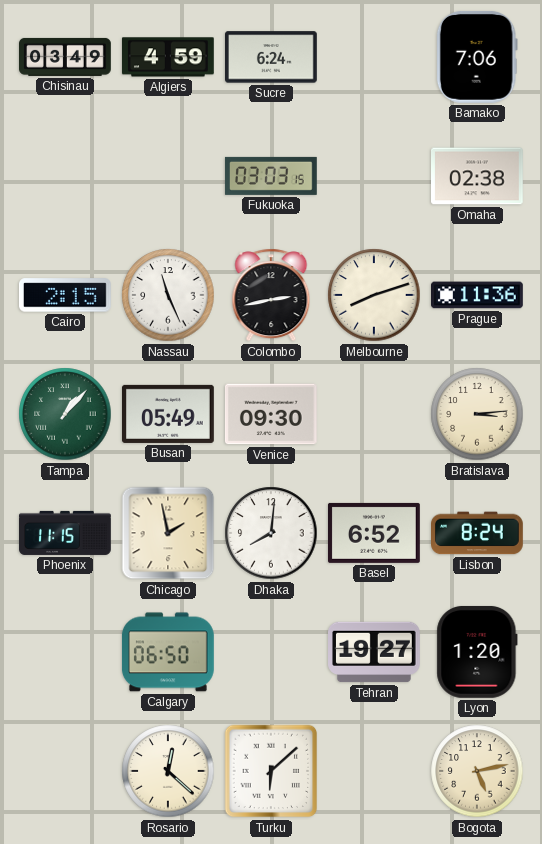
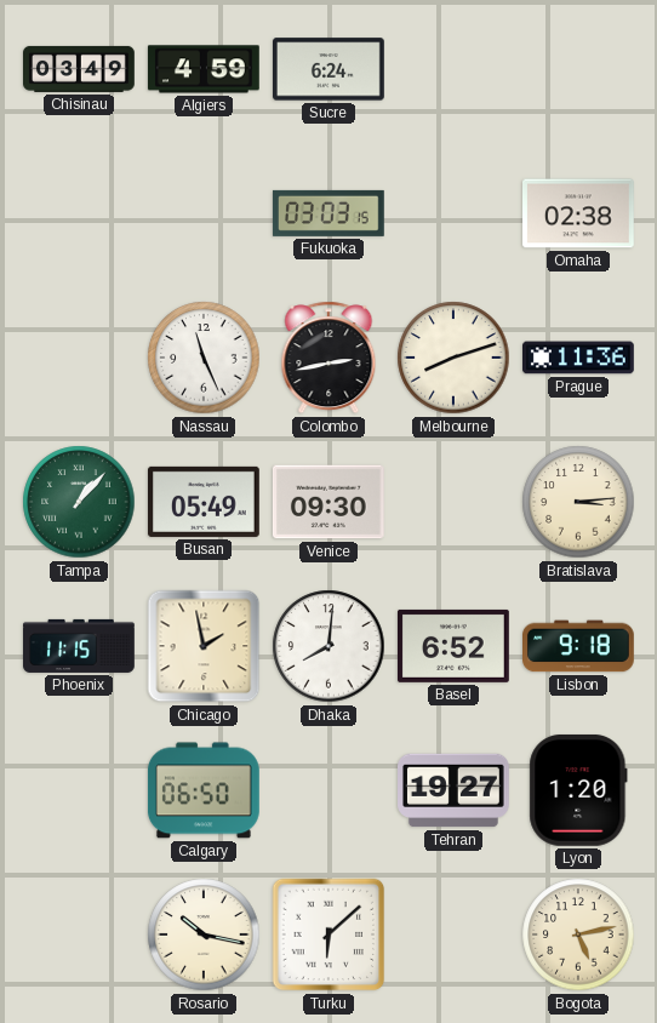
Bamako: 7:06 -> none
Cairo: 2:15 -> none
Lisbon: 8:24 -> 9:18
Rosario: 12:22 -> 10:17
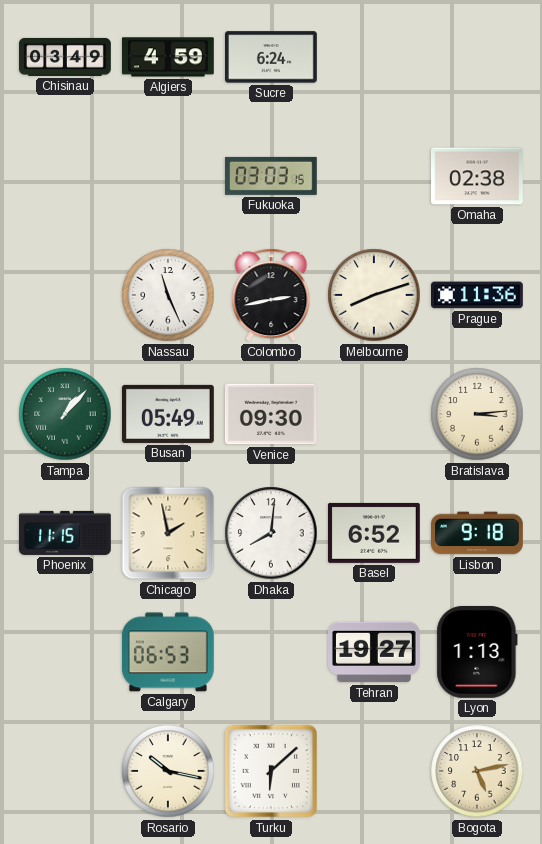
Calgary: 06:50 -> 06:53
Lyon: 1:20 -> 1:13
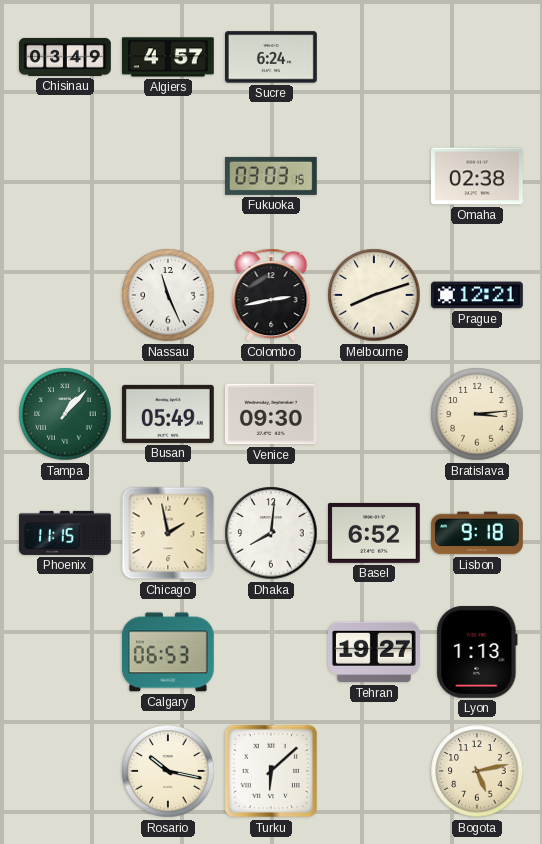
Algiers: 4:59 -> 4:57
Prague: 11:36 -> 12:21
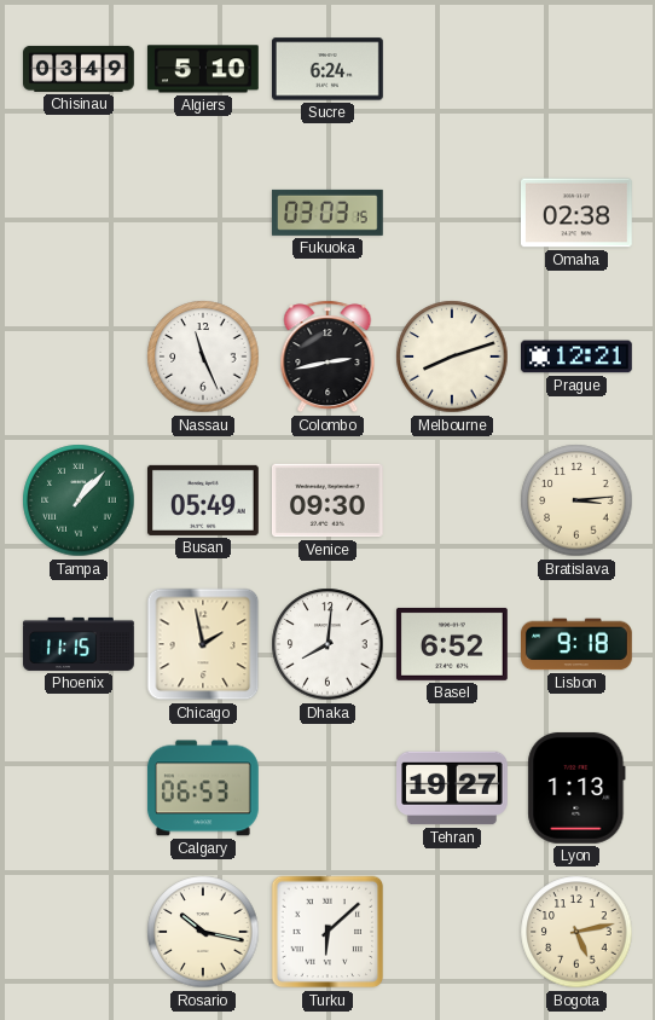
Algiers: 4:57 -> 5:10
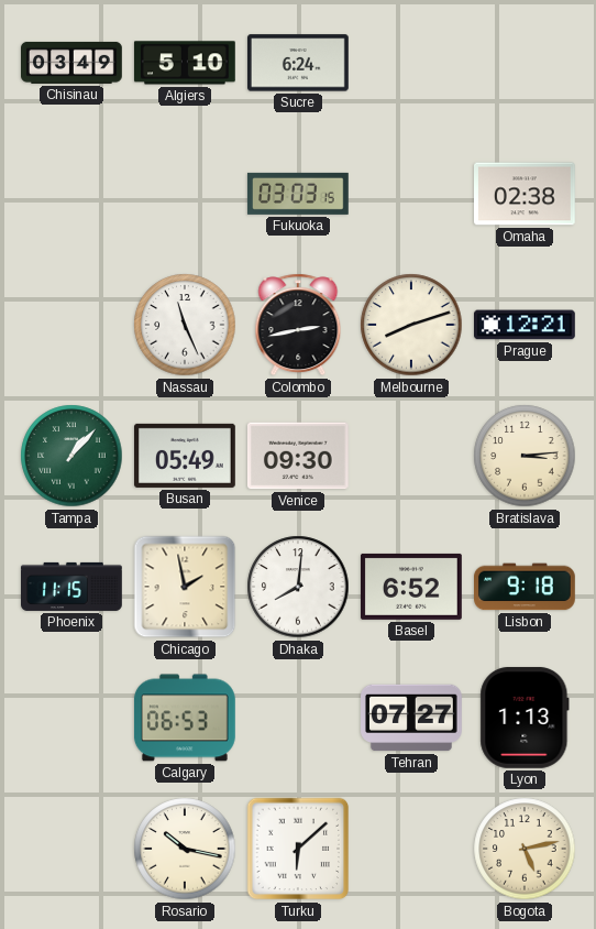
Tehran: 19:27 -> 07:27
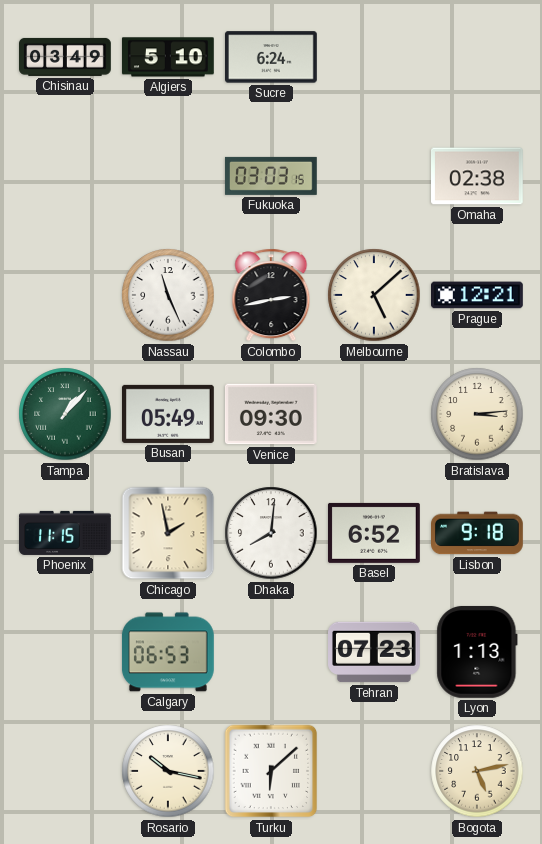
Melbourne: 8:12 -> 5:08
Tehran: 07:27 -> 07:23
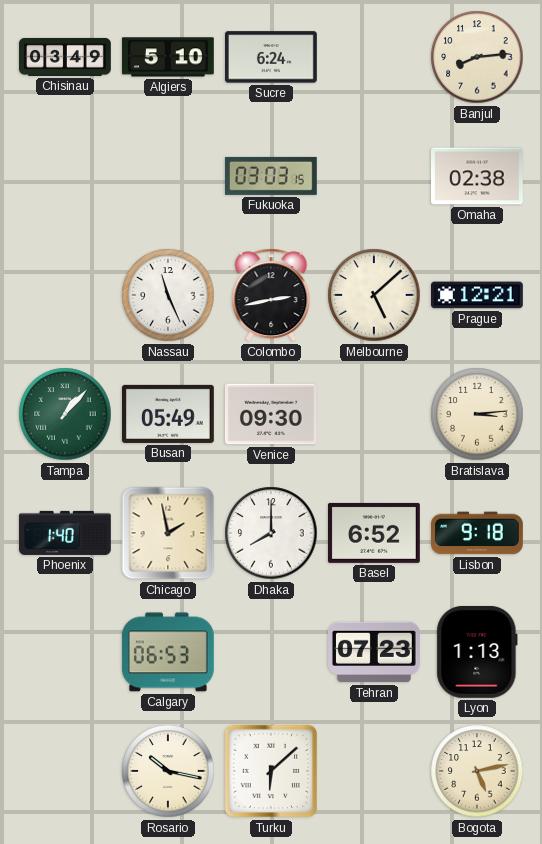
Banjul: none -> 8:14
Phoenix: 11:15 -> 1:40
Dhaka: 8:01 -> 8:00
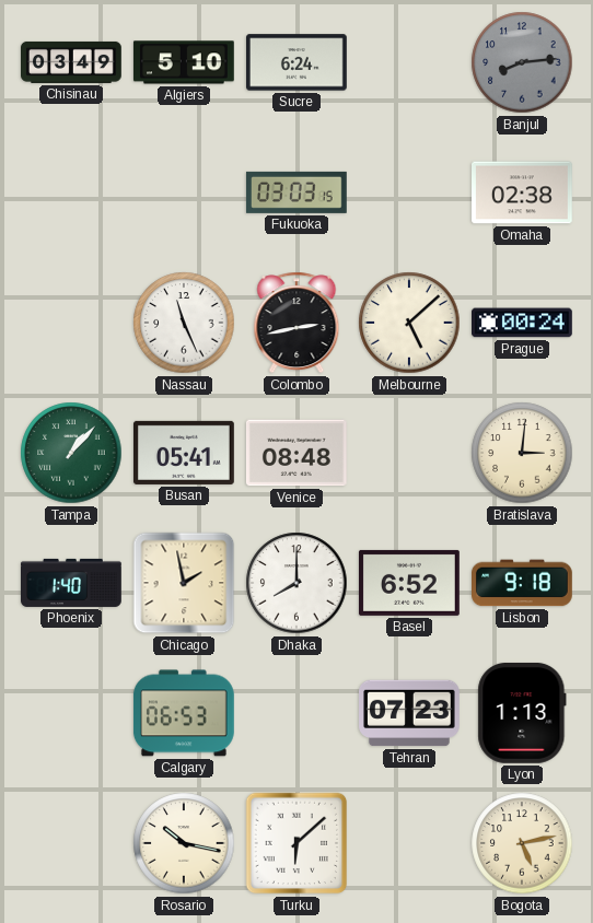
Banjul dial: cream -> grey
Prague: 12:21 -> 00:24
Busan: 05:49 -> 05:41
Venice: 09:30 -> 08:48
Bratislava: 3:14 -> 3:01
